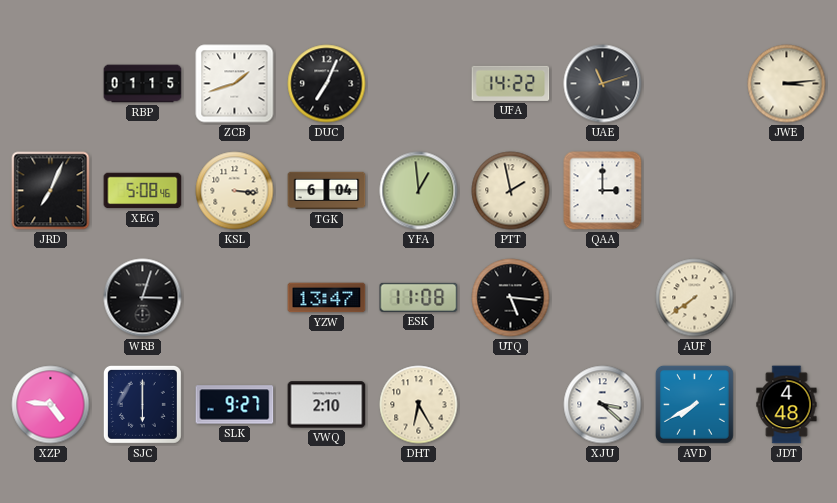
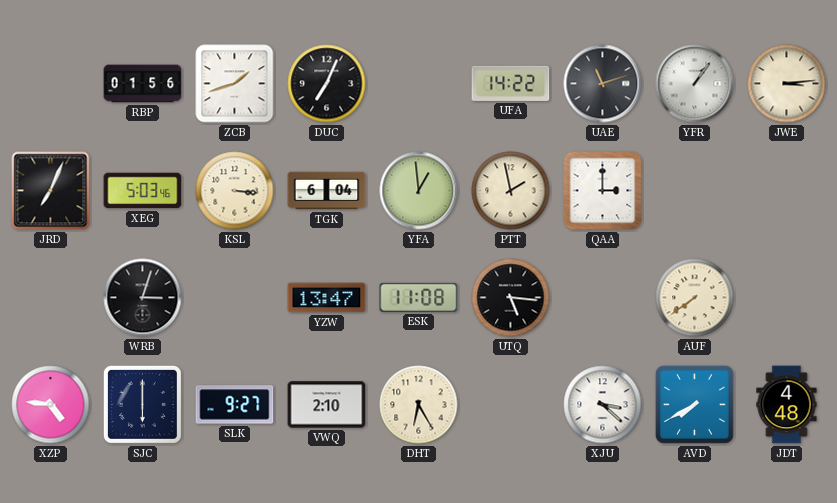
RBP: 01:15 -> 01:56
YFR: none -> 1:06
XEG: 5:08 -> 5:03
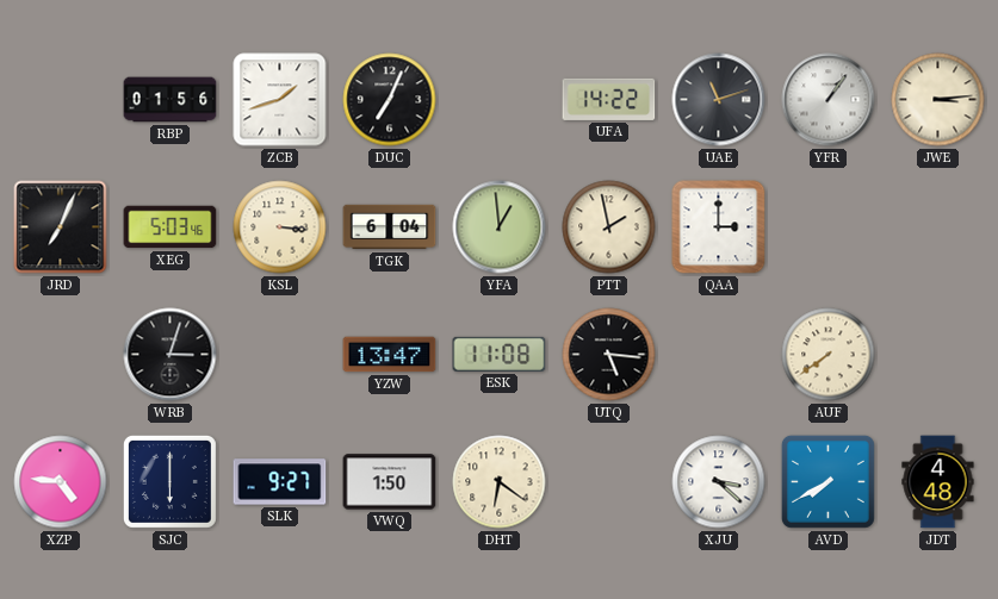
VWQ: 2:10 -> 1:50
DHT: 6:25 -> 6:21
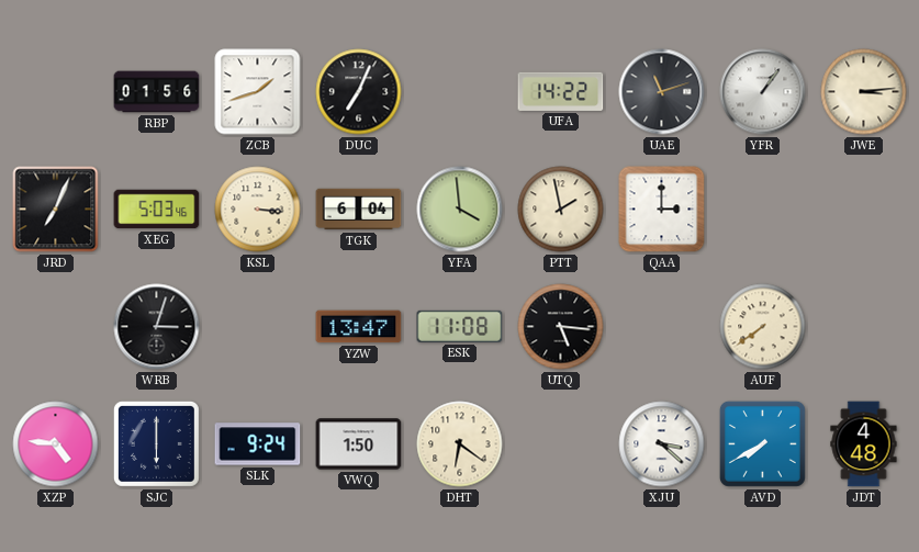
YFA: 12:59 -> 3:59
SLK: 9:27 -> 9:24
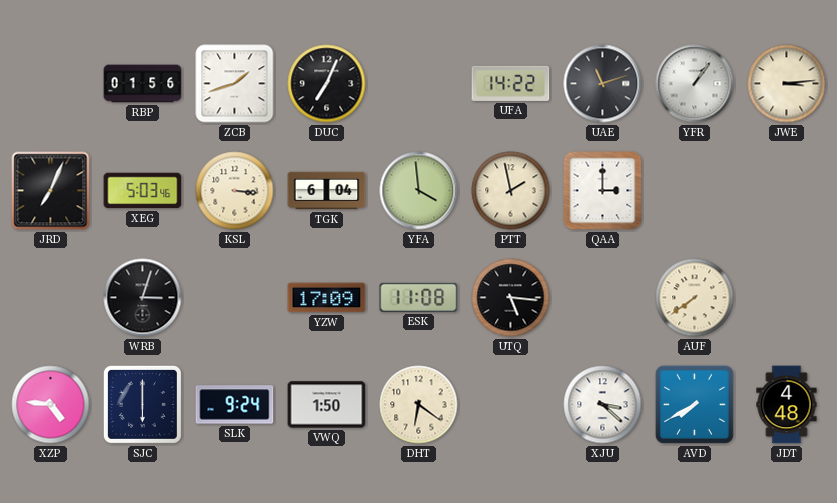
YZW: 13:47 -> 17:09
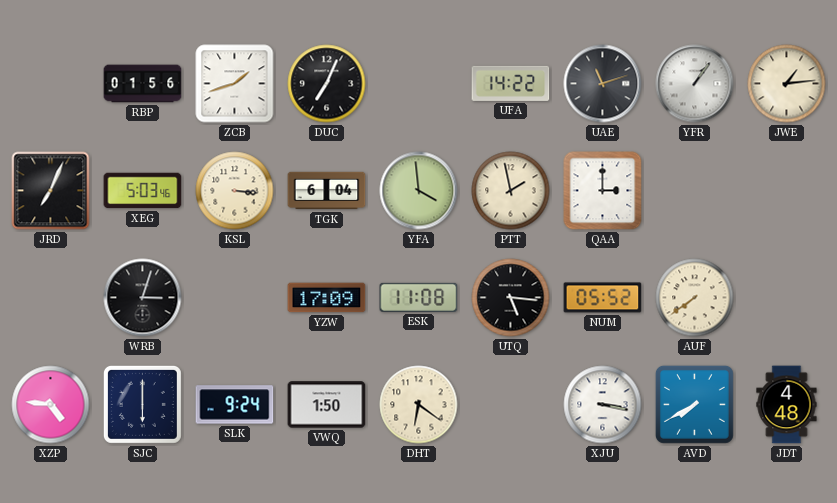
JWE: 3:14 -> 1:14
NUM: none -> 05:52
XJU: 3:22 -> 3:17
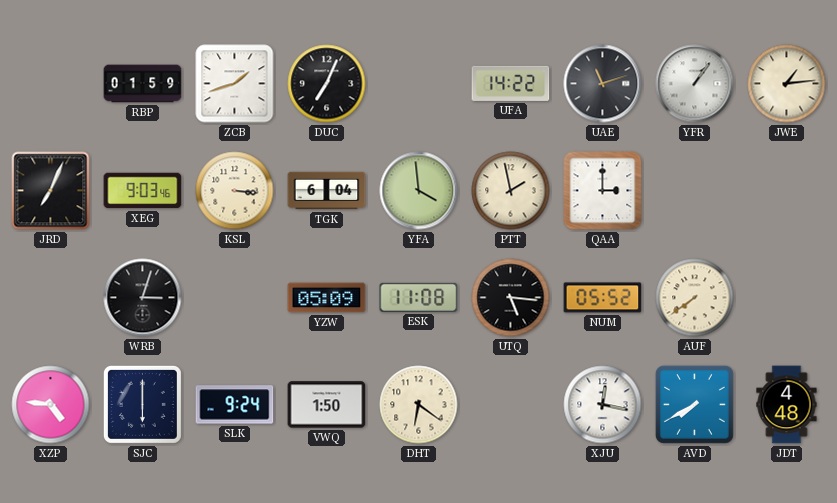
RBP: 01:56 -> 01:59
XEG: 5:03 -> 9:03
YZW: 17:09 -> 05:09
XJU: 3:17 -> 12:17
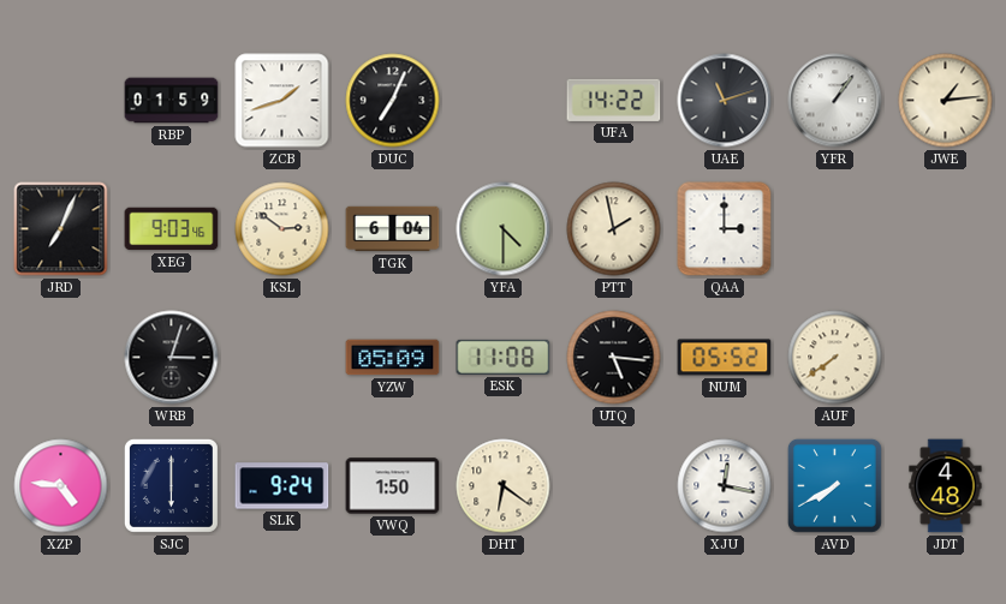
KSL: 3:16 -> 2:51
YFA: 3:59 -> 4:30
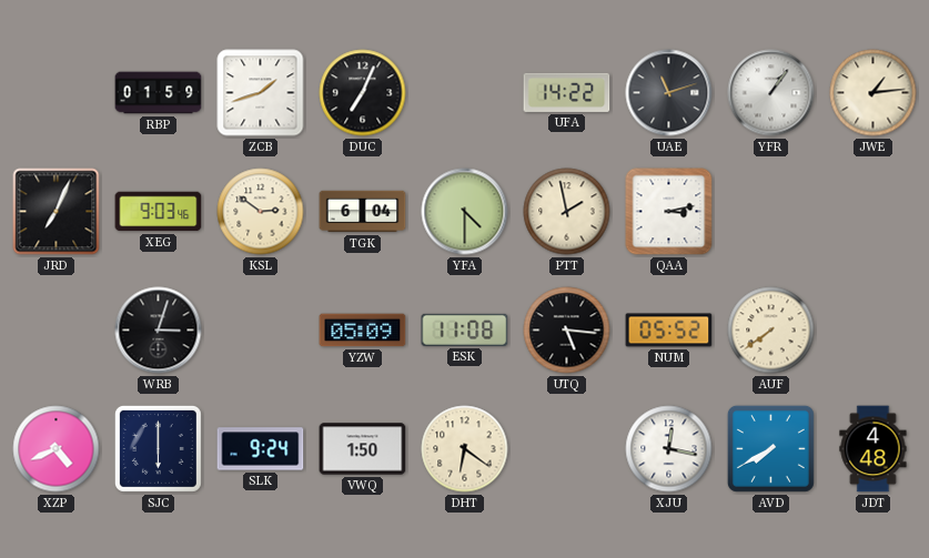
QAA: 3:00 -> 3:13
XZP: 4:46 -> 4:41
